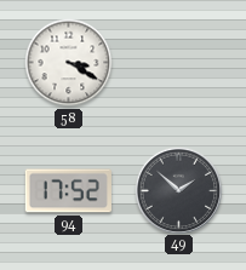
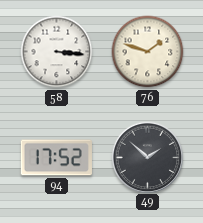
58: 3:20 -> 3:16
76: none -> 1:48
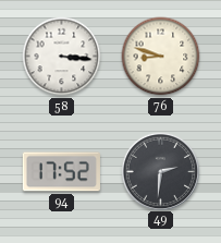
76: 1:48 -> 8:48
49: 1:52 -> 2:31
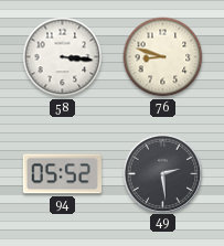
94: 17:52 -> 05:52
49: 2:31 -> 2:29
